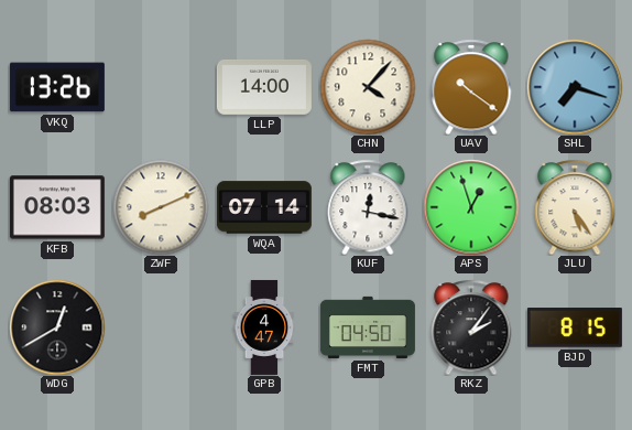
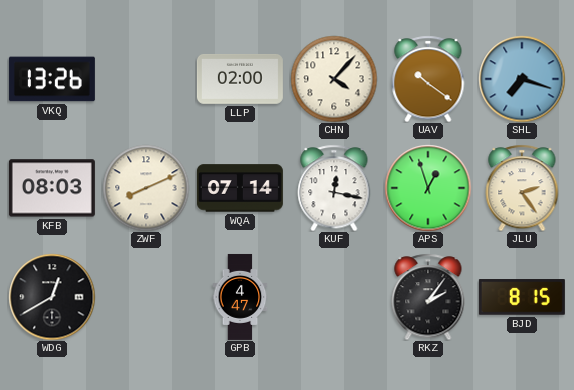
LLP: 14:00 -> 02:00
JLU: 5:24 -> 2:24
FMT: 04:50 -> none
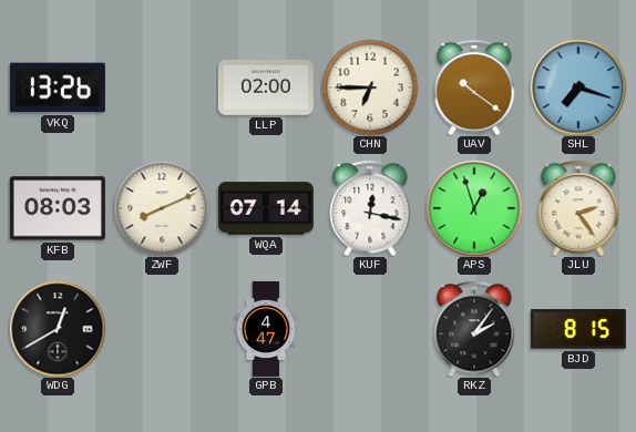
CHN: 4:07 -> 6:45
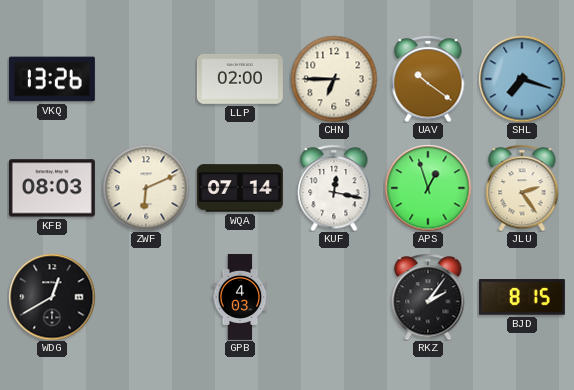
ZWF: 8:11 -> 6:11
GPB: 4:47 -> 4:03
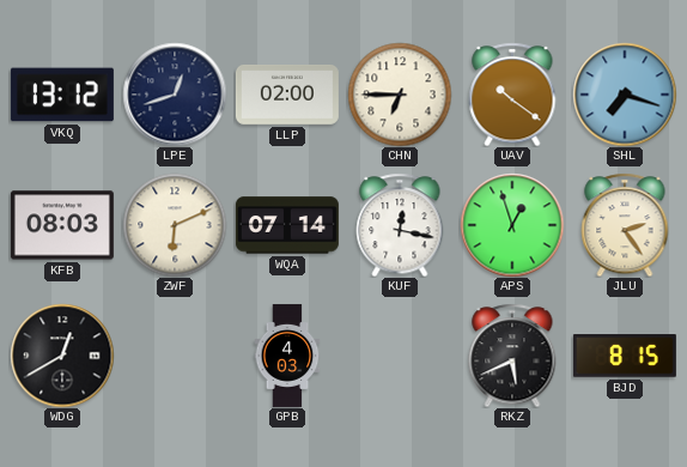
VKQ: 13:26 -> 13:12
LPE: none -> 12:42
RKZ: 2:06 -> 5:41
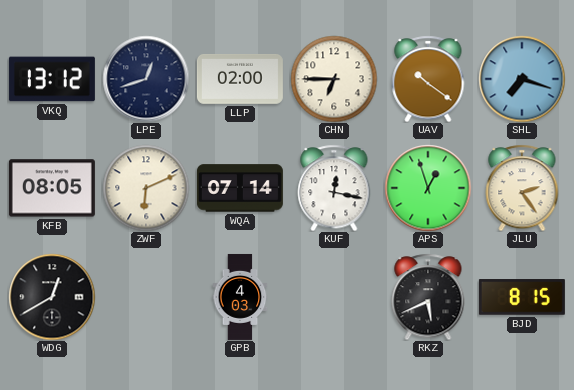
KFB: 08:03 -> 08:05
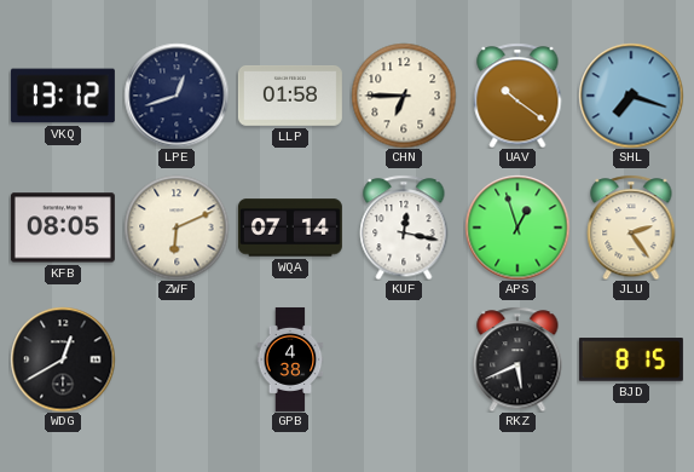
LLP: 02:00 -> 01:58
GPB: 4:03 -> 4:38
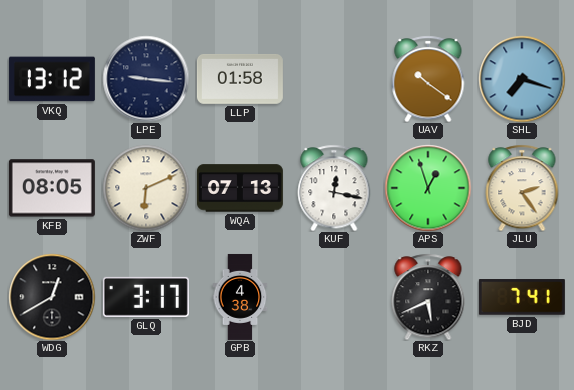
LPE: 12:42 -> 9:16
CHN: 6:45 -> none
WQA: 07:14 -> 07:13
GLQ: none -> 3:17
BJD: 8:15 -> 7:41
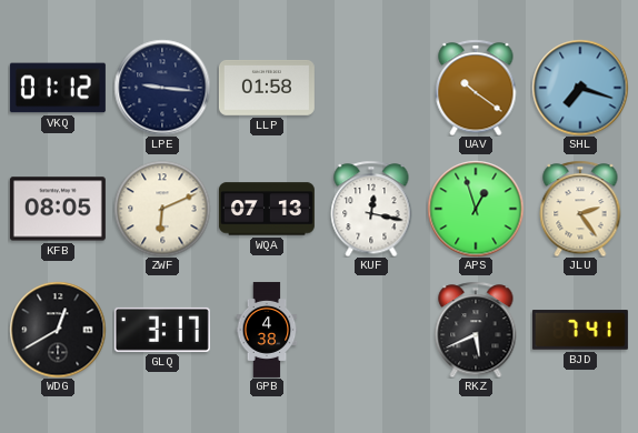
VKQ: 13:12 -> 01:12
